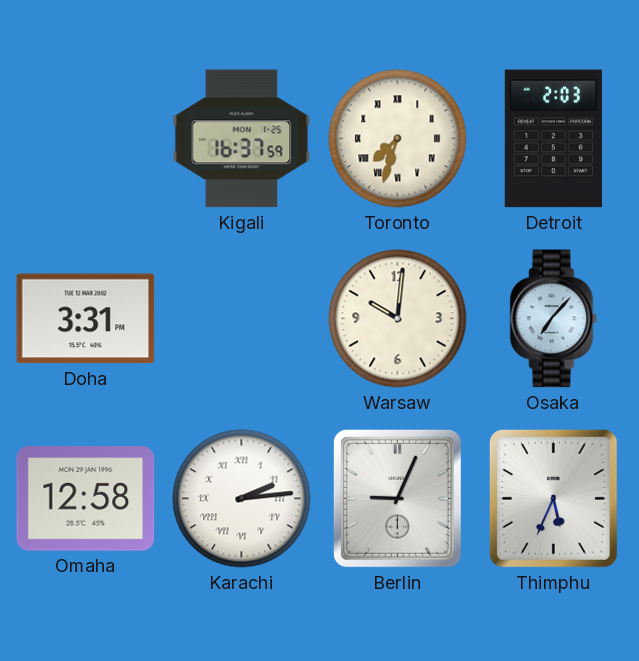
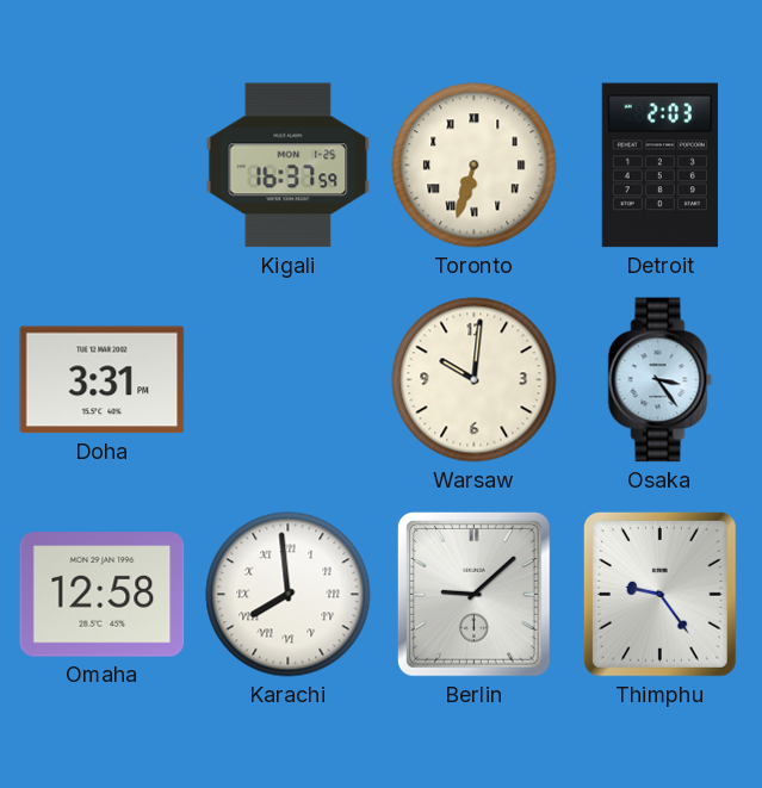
Toronto: 7:33 -> 6:33
Osaka: 7:07 -> 3:24
Karachi: 2:14 -> 7:59
Berlin: 9:04 -> 9:08
Thimphu: 5:34 -> 9:24
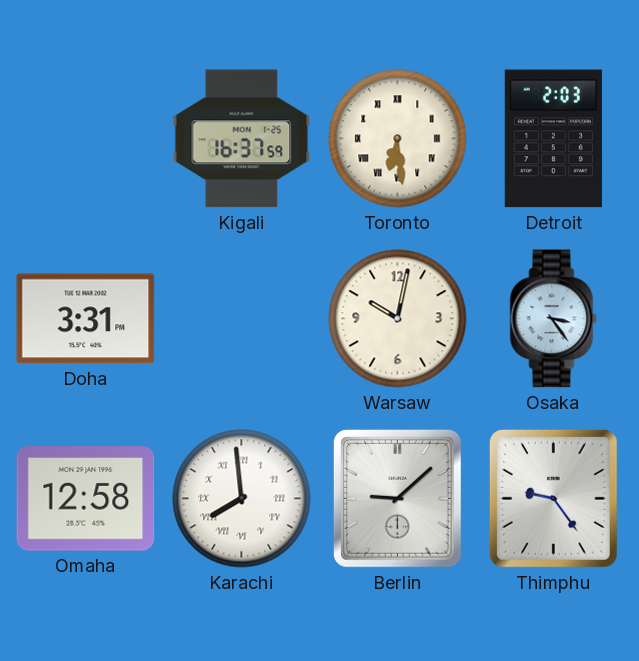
Toronto: 6:33 -> 6:29
Warsaw: 10:01 -> 10:02
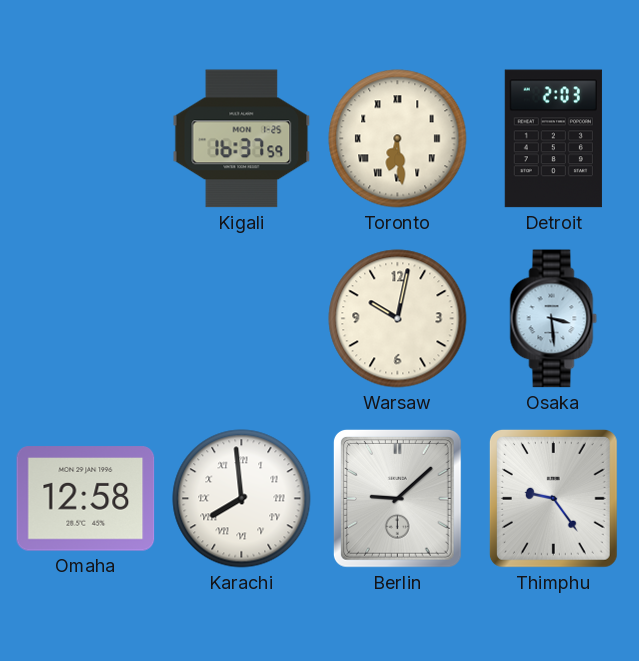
Doha: 3:31 -> none
Osaka: 3:24 -> 3:29
